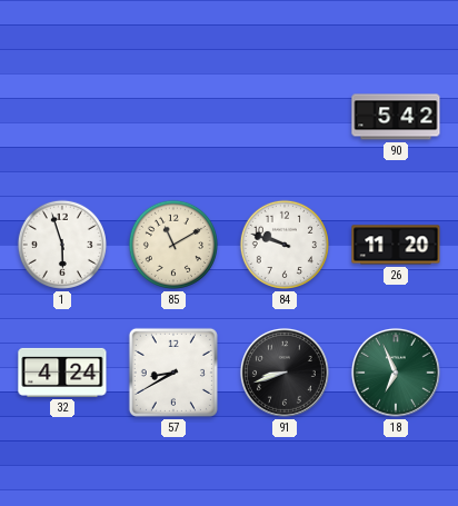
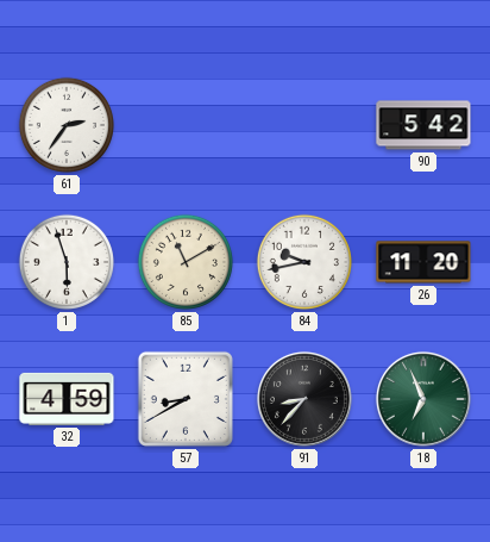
61: none -> 2:36
84: 9:48 -> 9:43
32: 4:24 -> 4:59
91: 8:42 -> 8:37
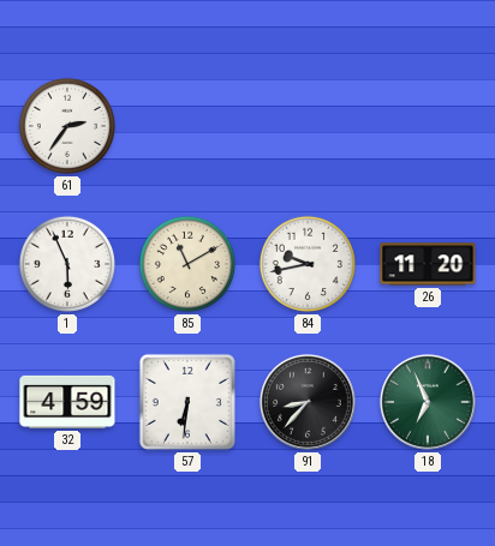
90: 5:42 -> none
1: 5:57 -> 5:56
57: 8:40 -> 6:31
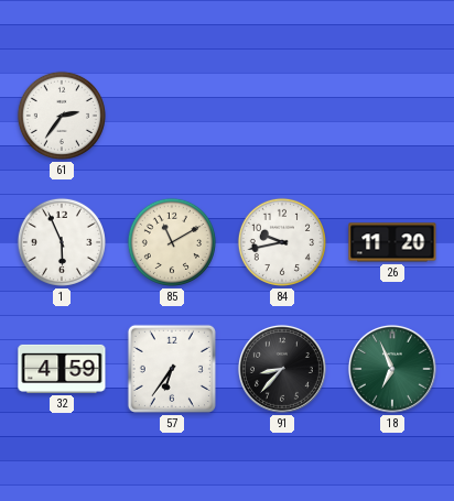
57: 6:31 -> 6:36
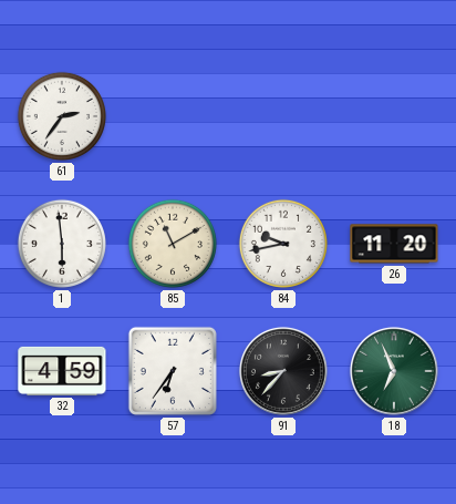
1: 5:56 -> 5:59
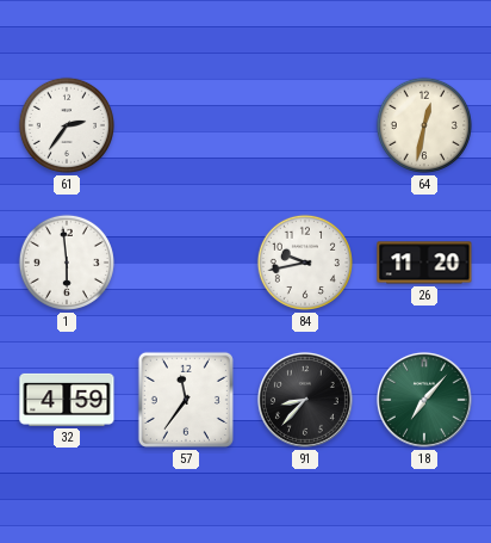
64: none -> 12:32
85: 11:10 -> none
57: 6:36 -> 11:36
18: 6:56 -> 7:07
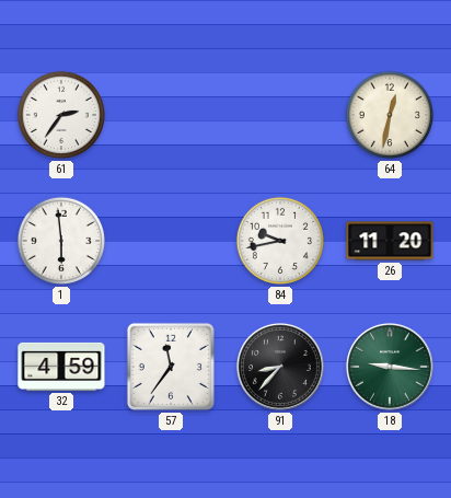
18: 7:07 -> 9:16
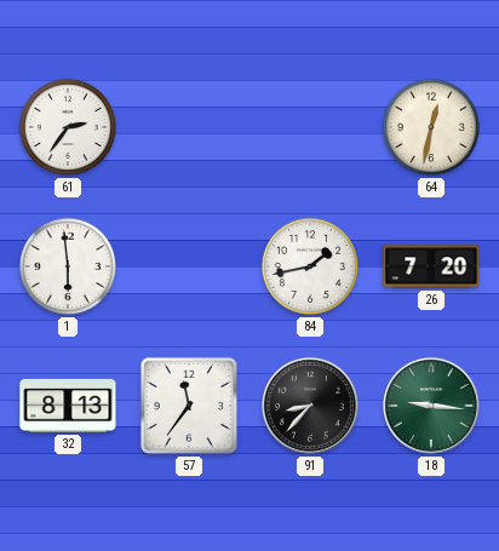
84: 9:43 -> 1:43
26: 11:20 -> 7:20
32: 4:59 -> 8:13
